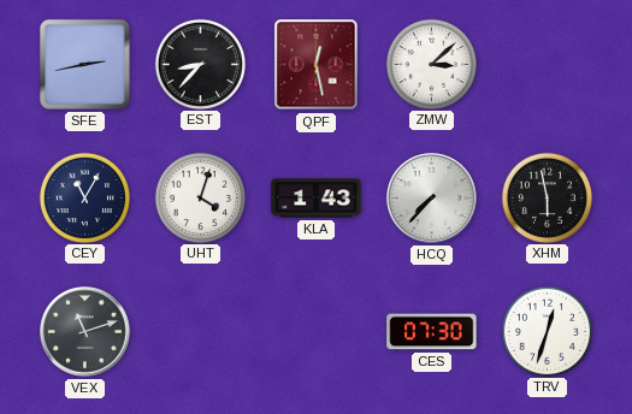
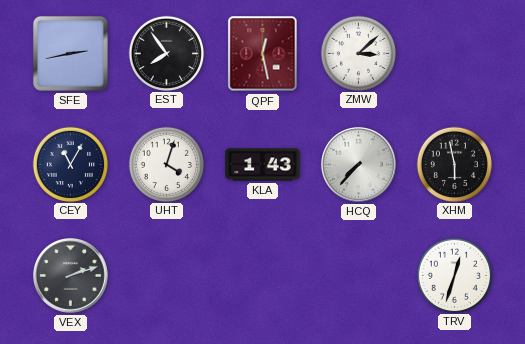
EST: 8:37 -> 7:54
VEX: 11:12 -> 2:12
CES: 07:30 -> none
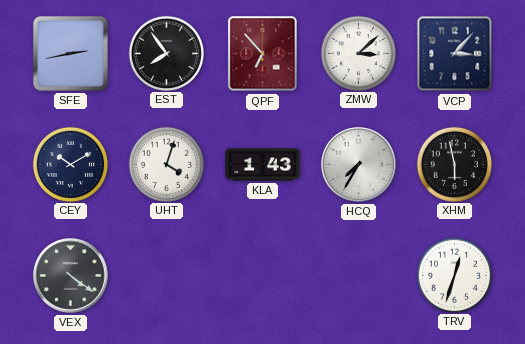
QPF: 12:28 -> 6:53
VCP: none -> 3:07
CEY: 11:05 -> 10:10
HCQ: 7:37 -> 7:35
VEX: 2:12 -> 4:21
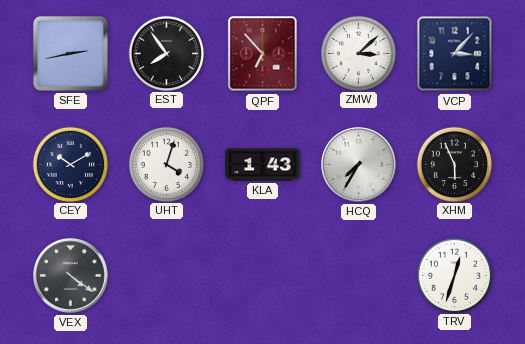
XHM: 5:58 -> 5:56
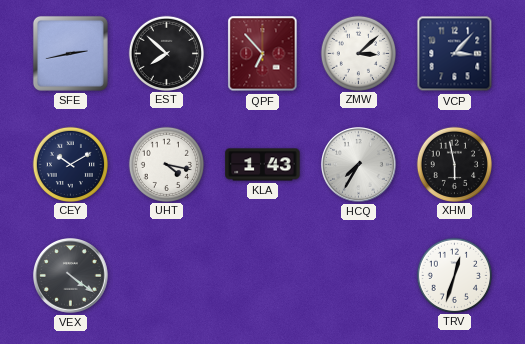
EST: 7:54 -> 7:52
UHT: 4:03 -> 4:17
XHM: 5:56 -> 5:58
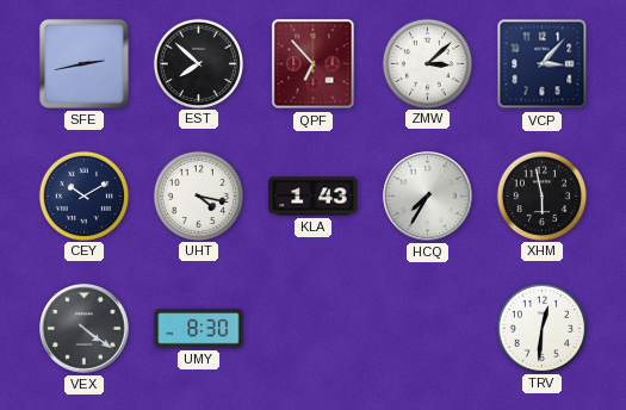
UMY: none -> 8:30
TRV: 12:33 -> 12:31
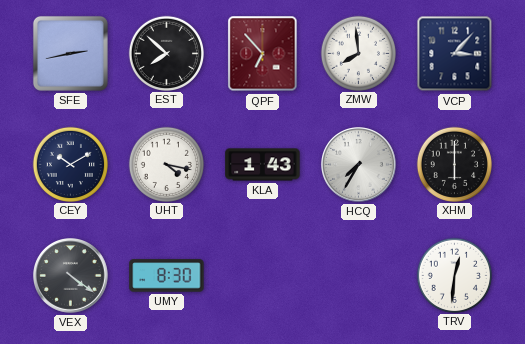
ZMW: 3:08 -> 7:59
XHM: 5:58 -> 6:00
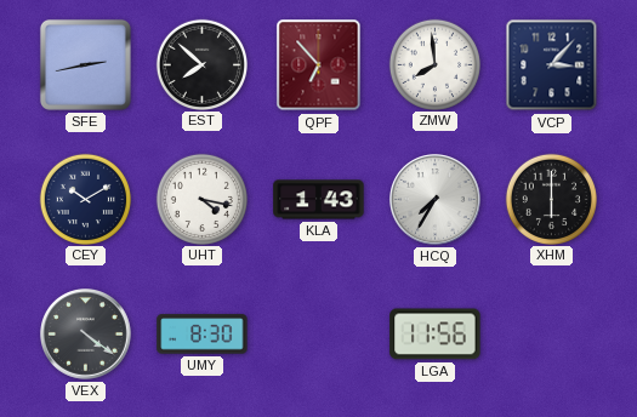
LGA: none -> 11:56
TRV: 12:31 -> none
